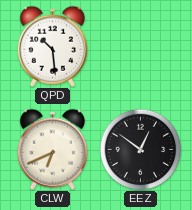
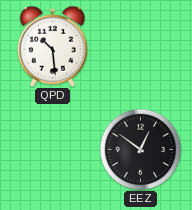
CLW: 6:41 -> none
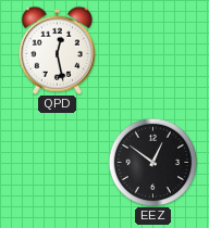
QPD: 10:29 -> 12:28
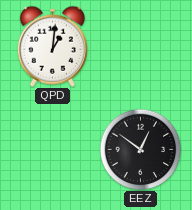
QPD: 12:28 -> 1:01
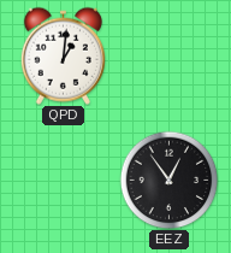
EEZ: 12:51 -> 12:54
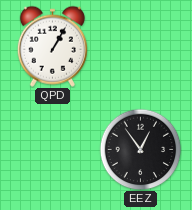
QPD: 1:01 -> 1:05
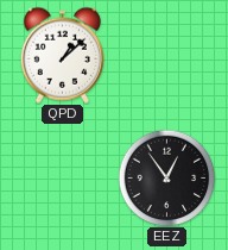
QPD: 1:05 -> 1:08
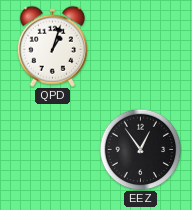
QPD: 1:08 -> 1:03
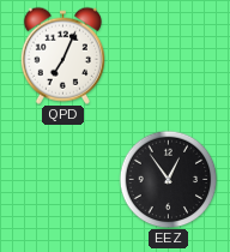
QPD: 1:03 -> 7:04
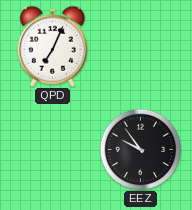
EEZ: 12:54 -> 9:54
